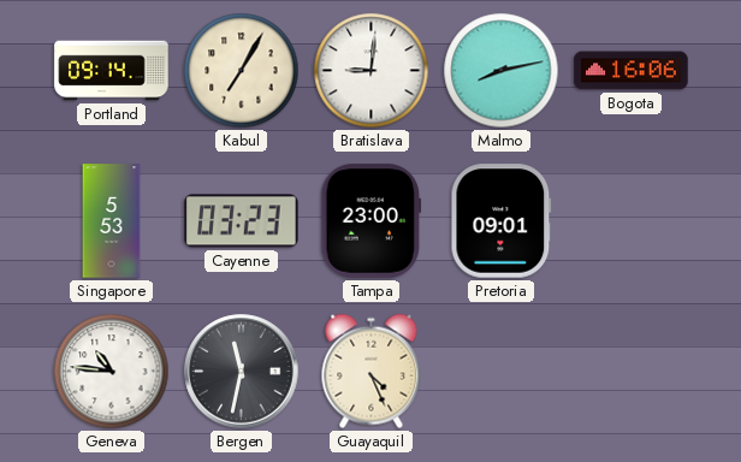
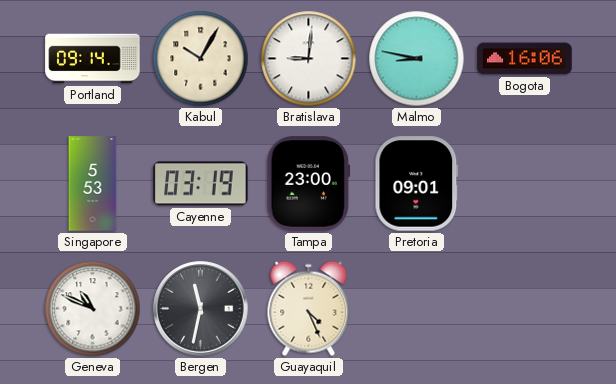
Kabul: 7:05 -> 10:05
Malmo: 8:13 -> 8:47
Cayenne: 03:23 -> 03:19
Geneva: 10:46 -> 10:49
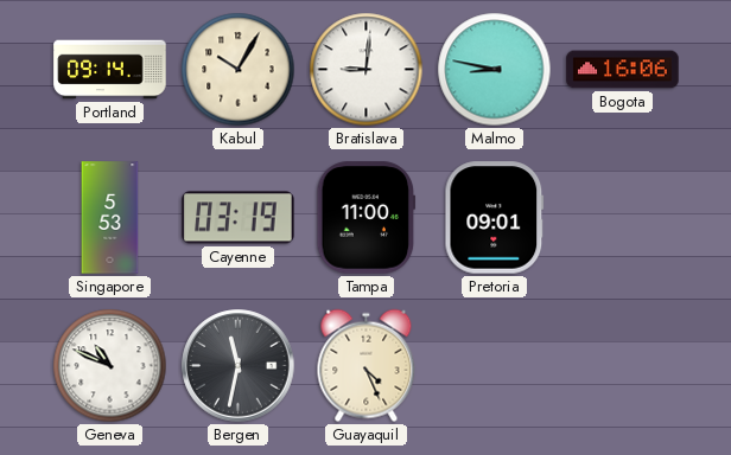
Tampa: 23:00 -> 11:00
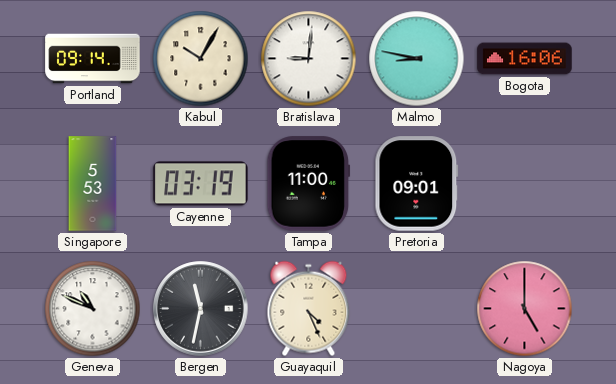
Nagoya: none -> 5:00
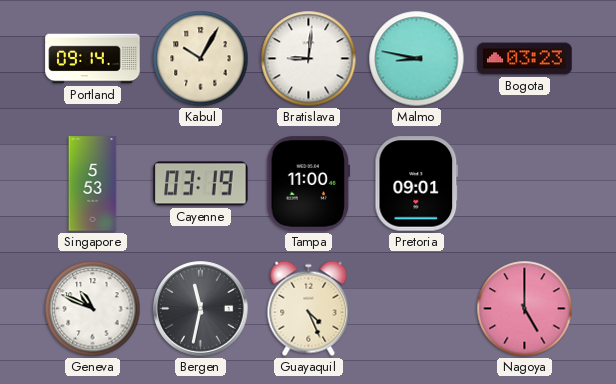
Bogota: 16:06 -> 03:23
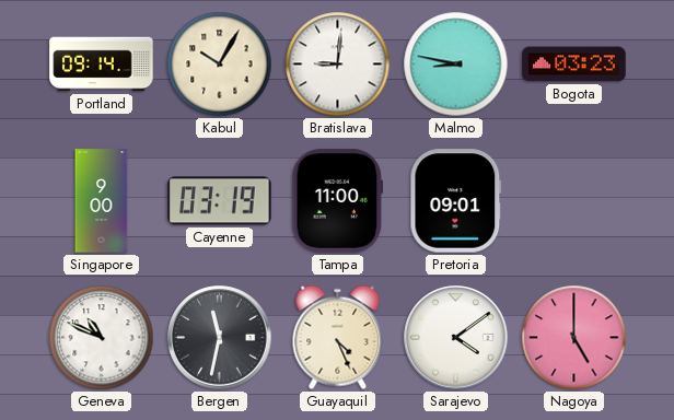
Singapore: 5:53 -> 9:00
Sarajevo: none -> 4:09
